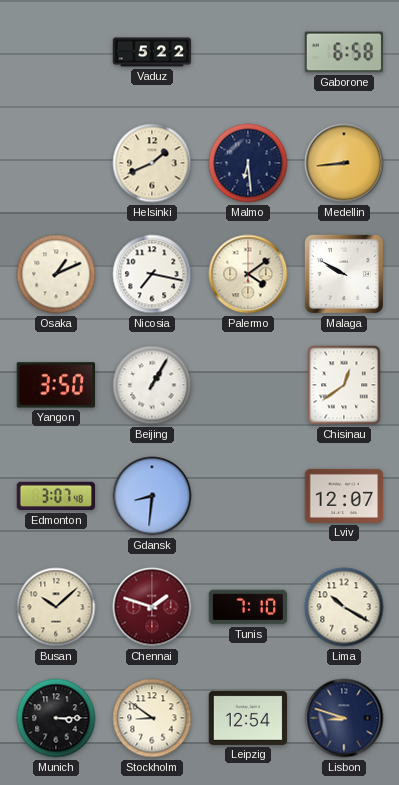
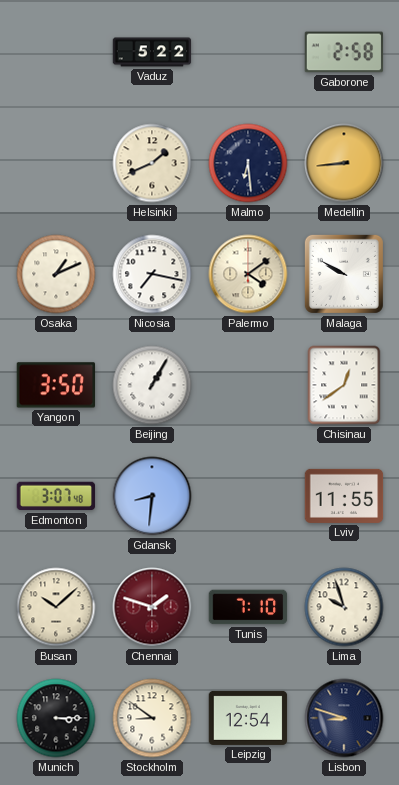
Gaborone: 6:58 -> 2:58
Lviv: 12:07 -> 11:55
Lima: 10:20 -> 9:57
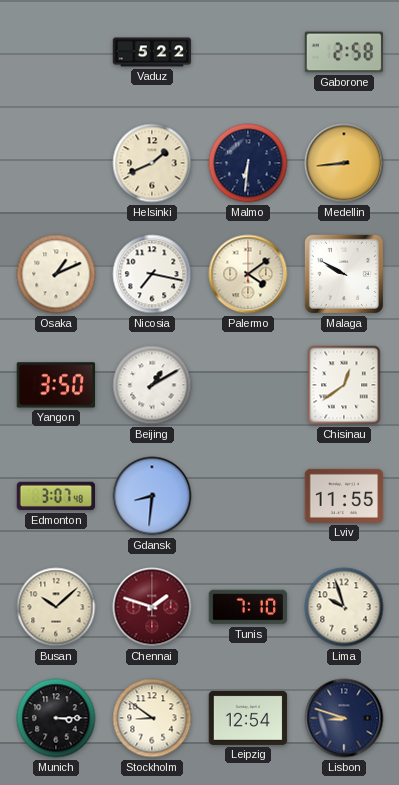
Malmo: 6:29 -> 6:31
Beijing: 1:05 -> 1:10
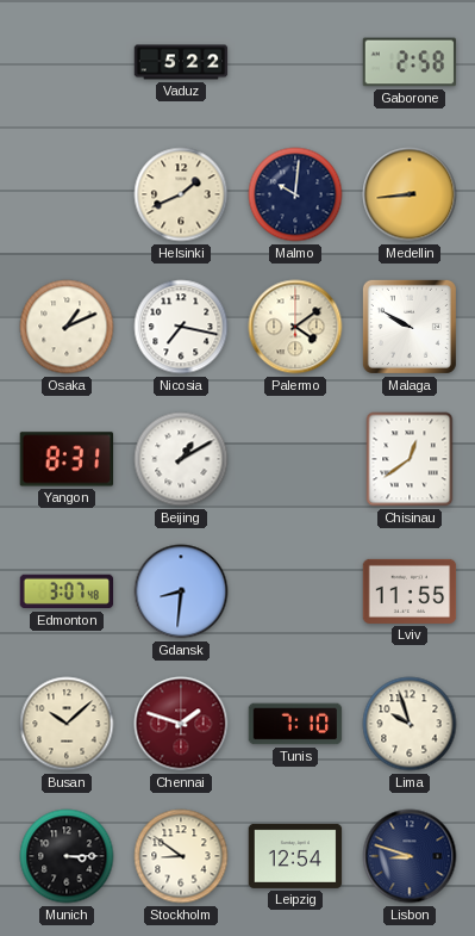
Malmo: 6:31 -> 10:01
Yangon: 3:50 -> 8:31
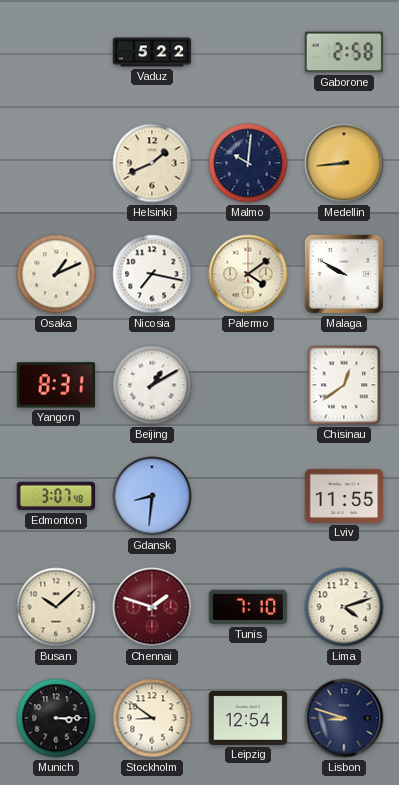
Lima: 9:57 -> 4:12
